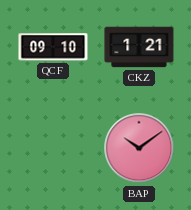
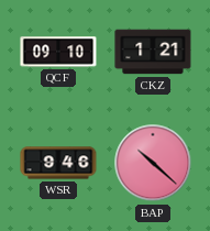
WSR: none -> 9:46
BAP: 10:09 -> 10:22
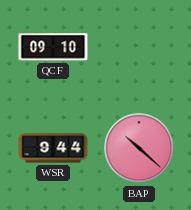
CKZ: 1:21 -> none
WSR: 9:46 -> 9:44
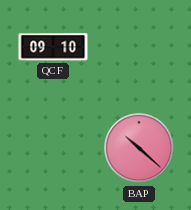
WSR: 9:44 -> none
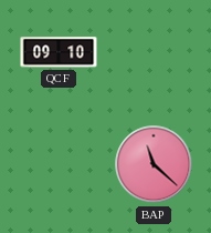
BAP: 10:22 -> 11:22
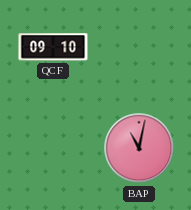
BAP: 11:22 -> 11:02
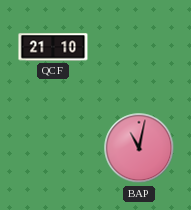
QCF: 09:10 -> 21:10
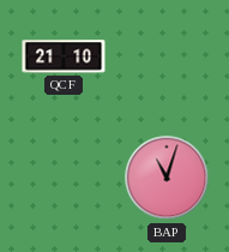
BAP: 11:02 -> 11:03
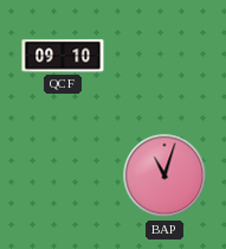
QCF: 21:10 -> 09:10
